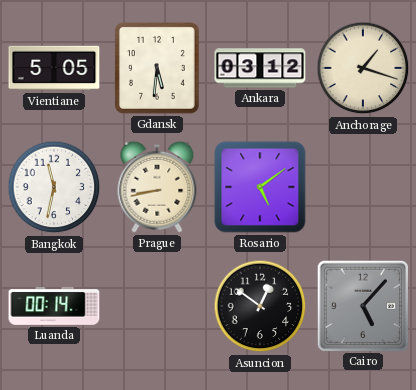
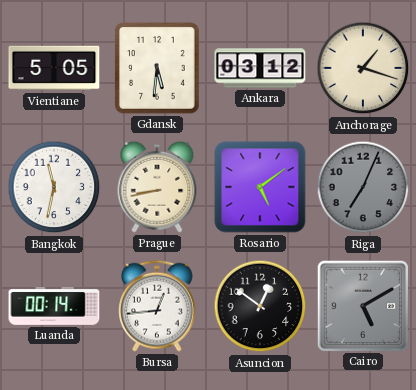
Riga: none -> 7:04
Bursa: none -> 12:44
Cairo: 5:07 -> 5:10
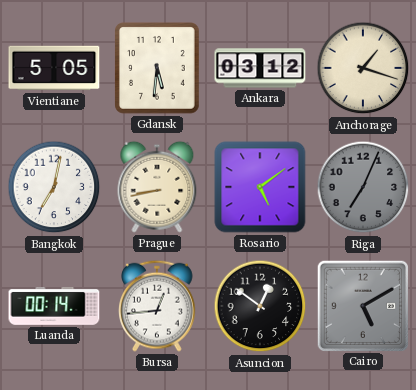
Bangkok: 11:32 -> 7:02
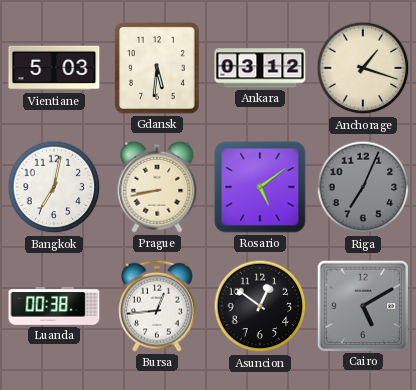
Vientiane: 5:05 -> 5:03
Luanda: 00:14 -> 00:38
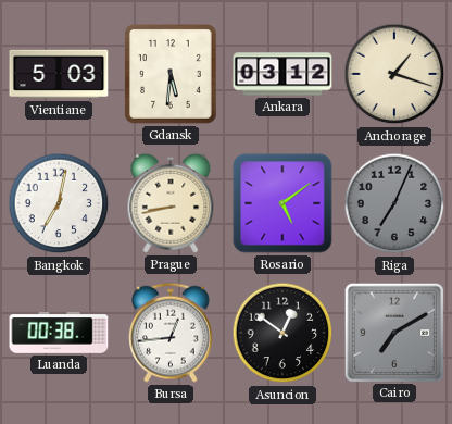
Cairo: 5:10 -> 7:10
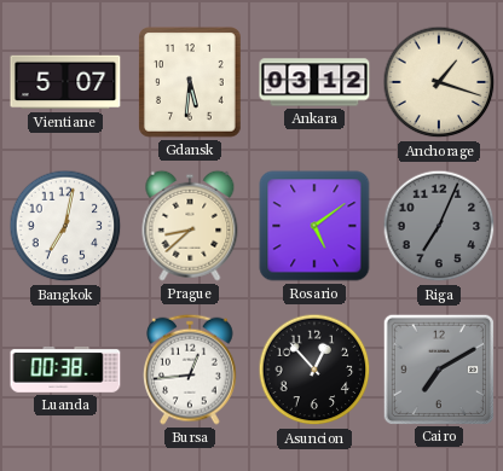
Vientiane: 5:03 -> 5:07
Prague: 8:43 -> 8:38
Asuncion: 12:51 -> 12:53
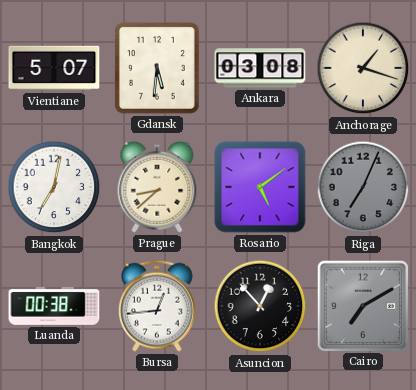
Ankara: 03:12 -> 03:08
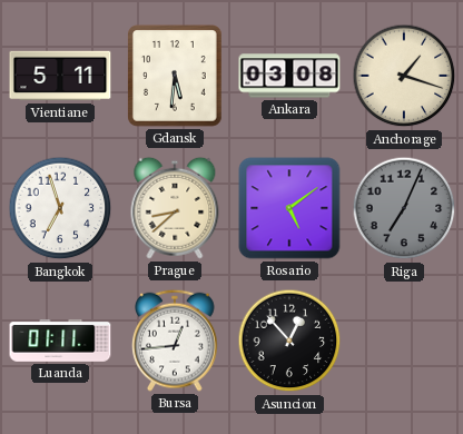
Vientiane: 5:07 -> 5:11
Bangkok: 7:02 -> 6:57
Luanda: 00:38 -> 01:11
Cairo: 7:10 -> none
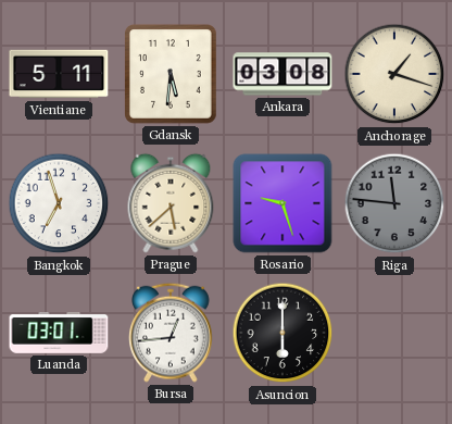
Prague: 8:38 -> 5:38
Rosario: 5:09 -> 9:27
Riga: 7:04 -> 11:46
Luanda: 01:11 -> 03:01
Asuncion: 12:53 -> 6:00
